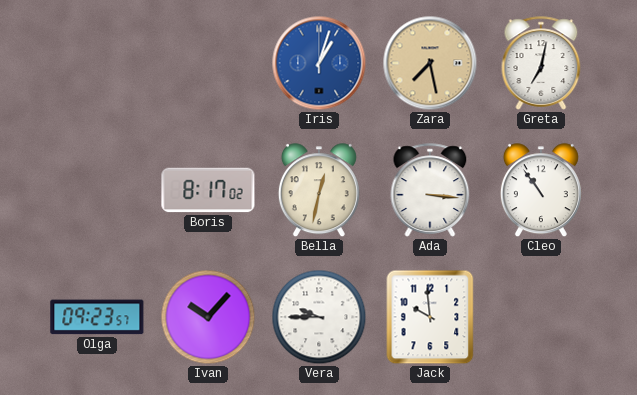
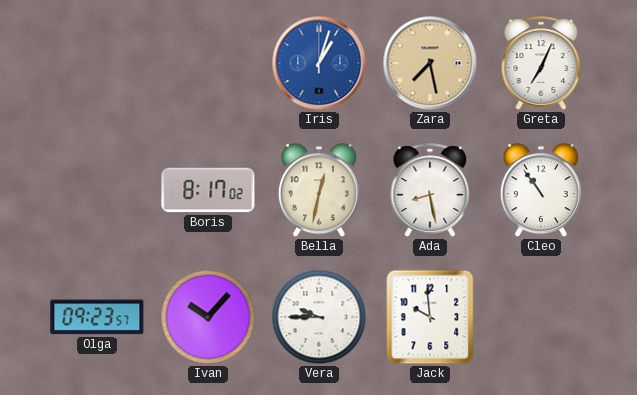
Greta: 7:02 -> 7:04
Ada: 3:16 -> 8:28
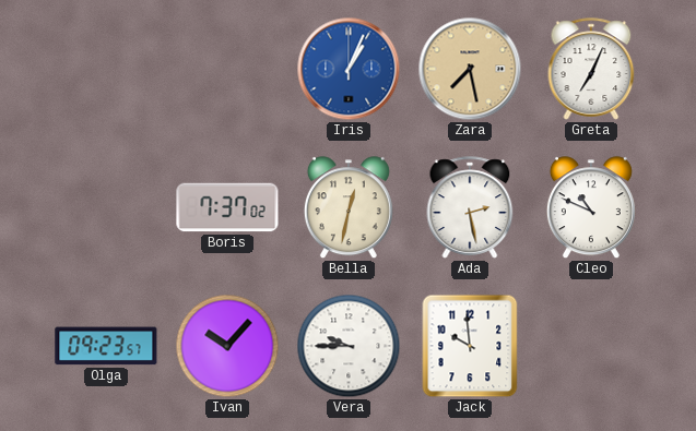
Iris: 1:03 -> 1:04
Boris: 8:17 -> 7:37
Ada: 8:28 -> 2:28
Cleo: 10:54 -> 10:49
